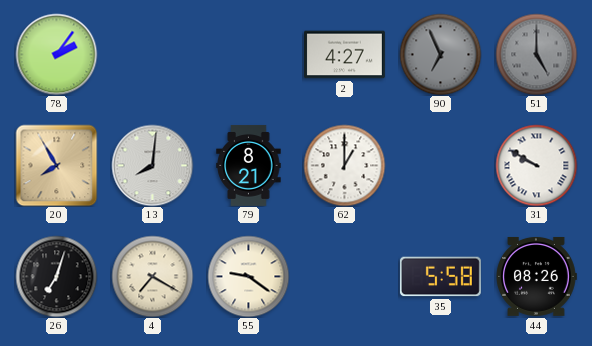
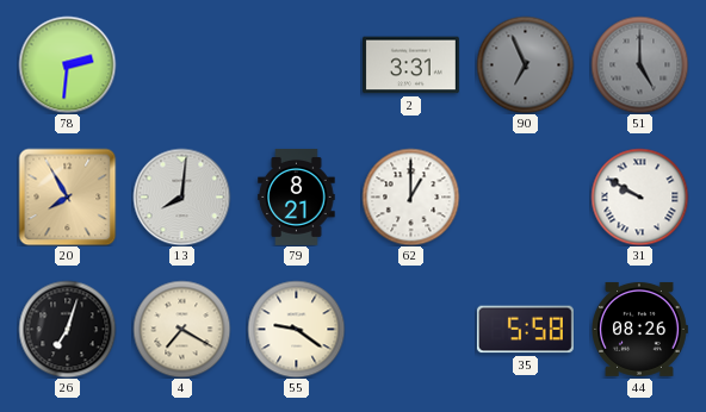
78: 2:06 -> 2:31
2: 4:27 -> 3:31
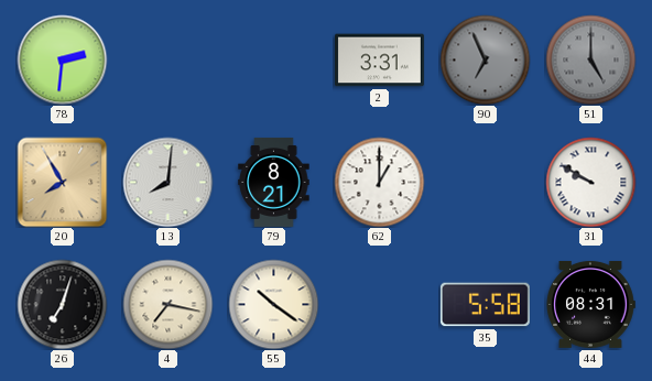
4: 7:20 -> 7:17
55: 9:21 -> 10:21
44: 08:26 -> 08:31
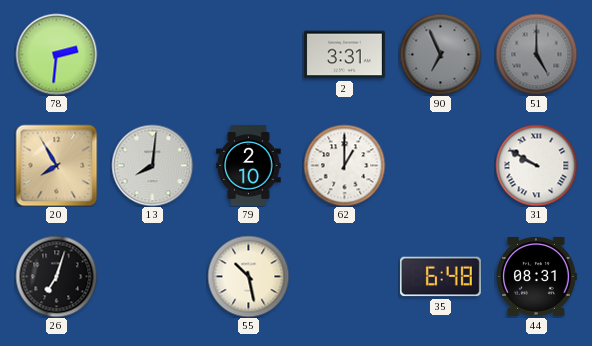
79: 8:21 -> 2:10
4: 7:17 -> none
55: 10:21 -> 10:28
35: 5:58 -> 6:48
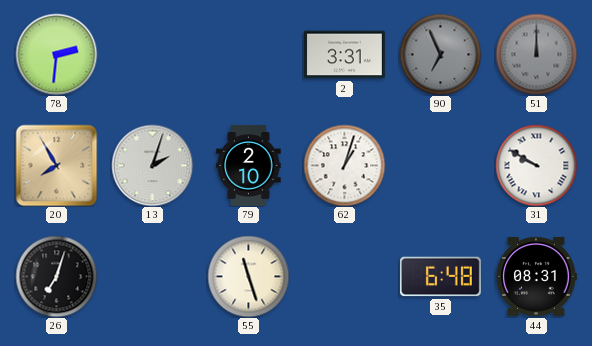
51: 5:00 -> 12:00
13: 8:01 -> 2:03
62: 1:00 -> 1:03
55: 10:28 -> 11:27
